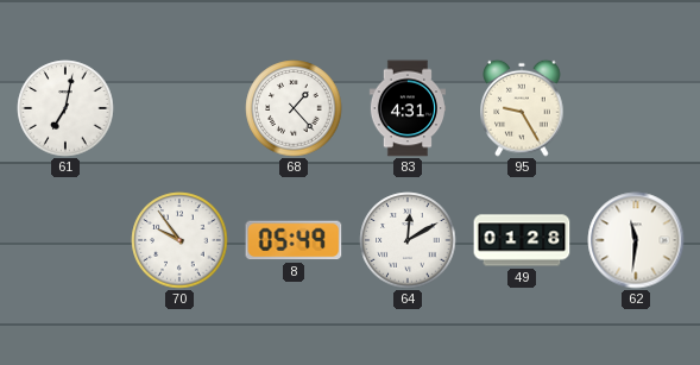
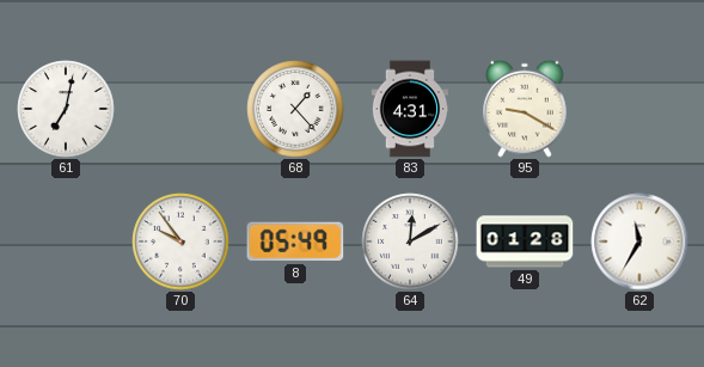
95: 9:25 -> 9:20
62: 11:31 -> 11:35
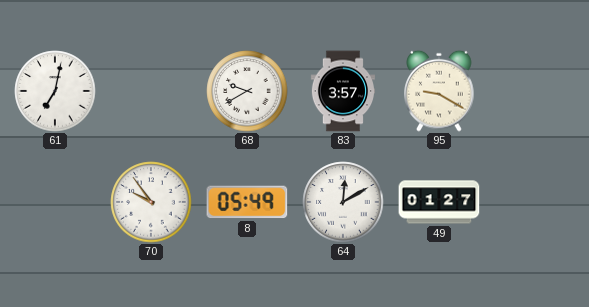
68: 1:23 -> 9:40
83: 4:31 -> 3:57
49: 01:28 -> 01:27
62: 11:35 -> none
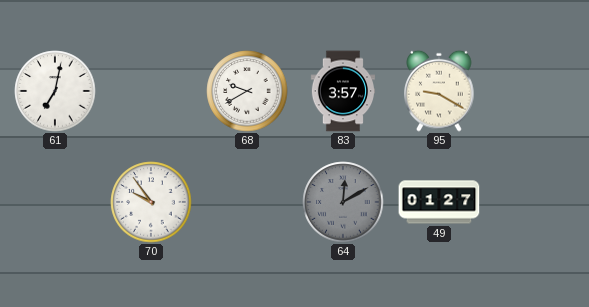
8: 05:49 -> none
64 dial: white -> grey
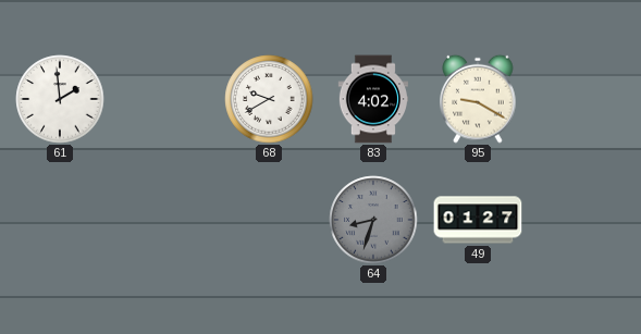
61: 7:02 -> 1:59
83: 3:57 -> 4:02
70: 9:54 -> none
64: 12:10 -> 8:33
